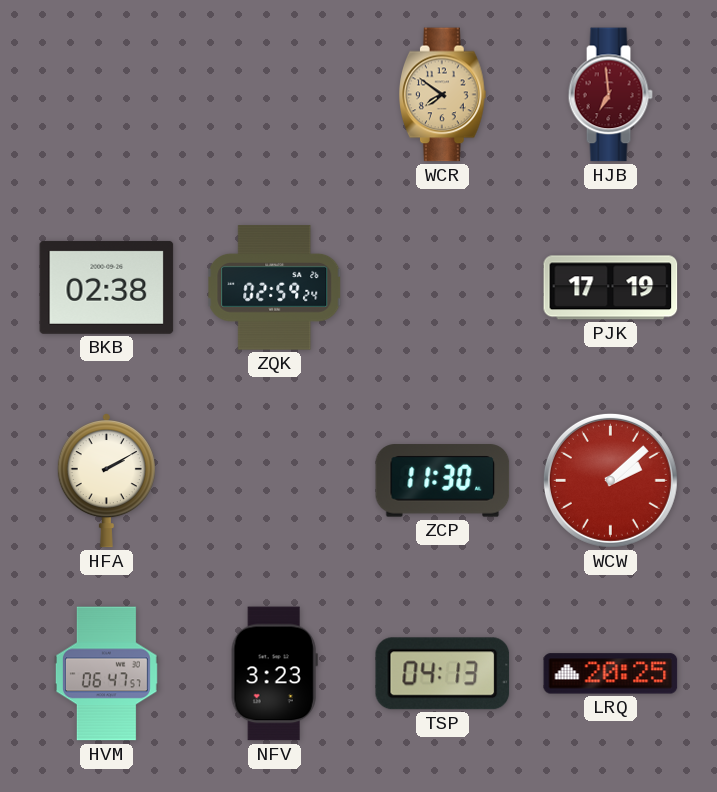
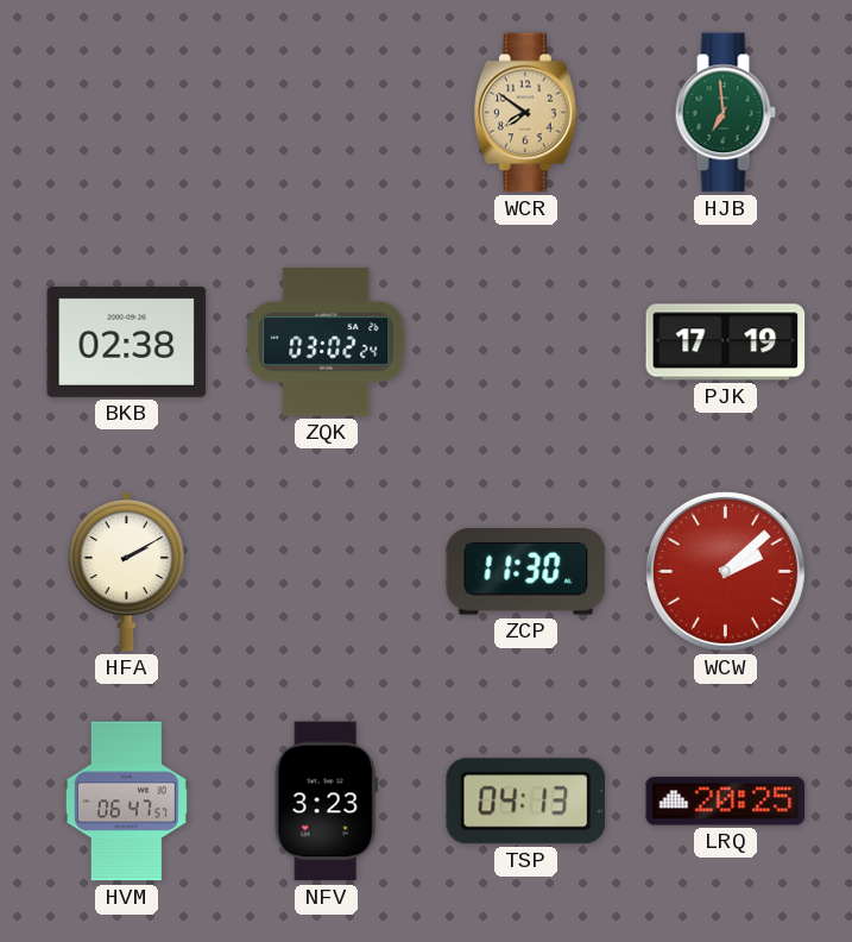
HJB dial: burgundy -> green
ZQK: 02:59 -> 03:02
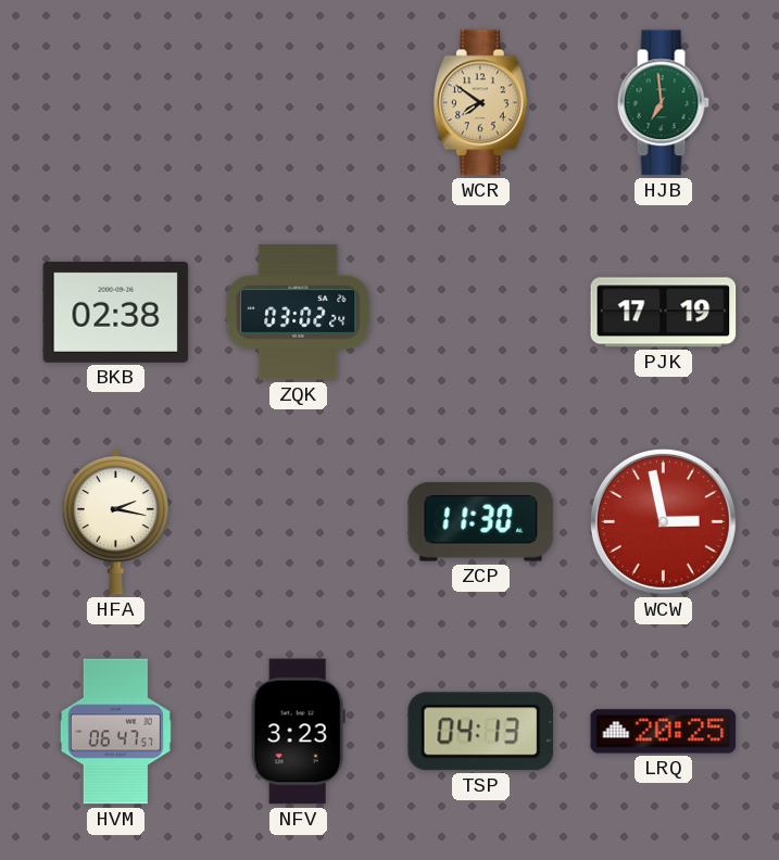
HFA: 2:10 -> 2:17
WCW: 2:08 -> 2:58
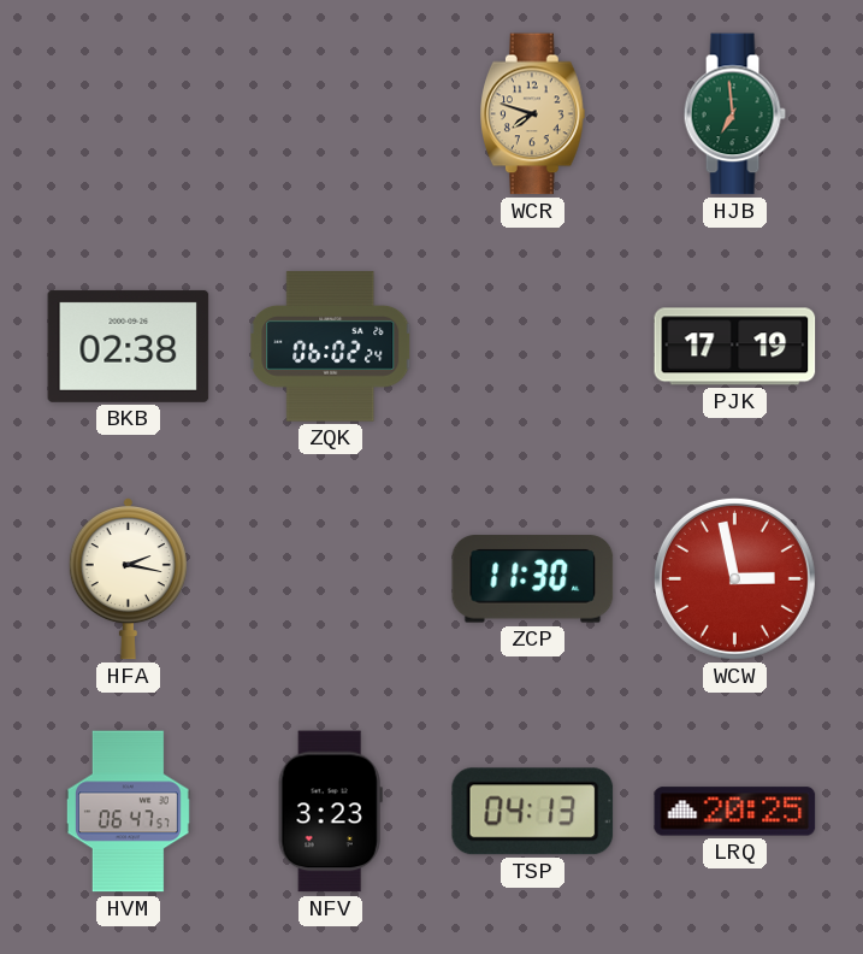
WCR: 7:51 -> 7:48
ZQK: 03:02 -> 06:02
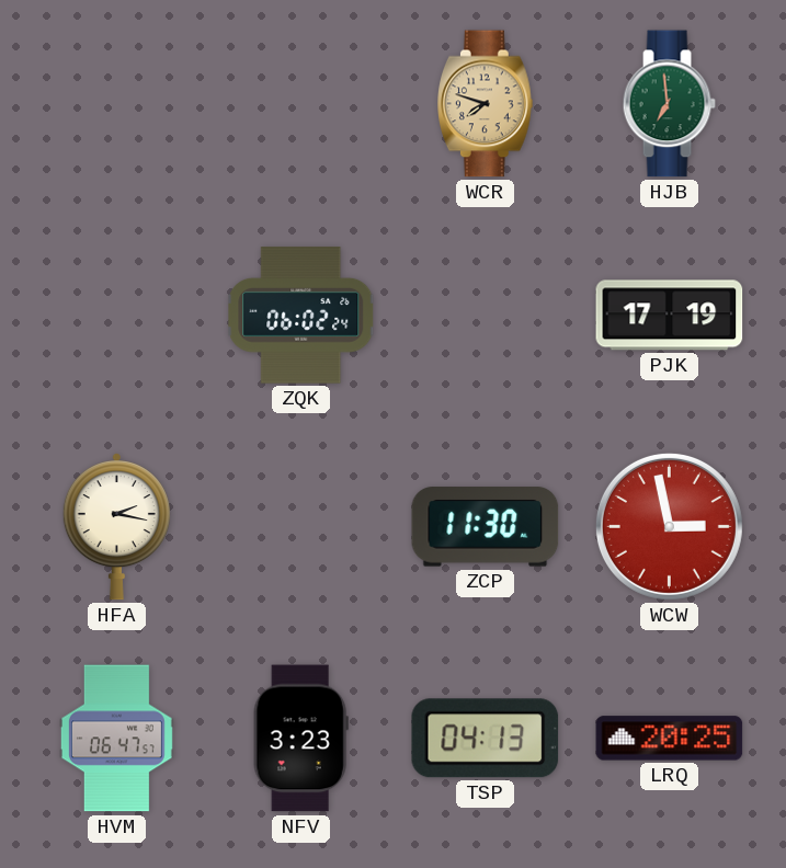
BKB: 02:38 -> none
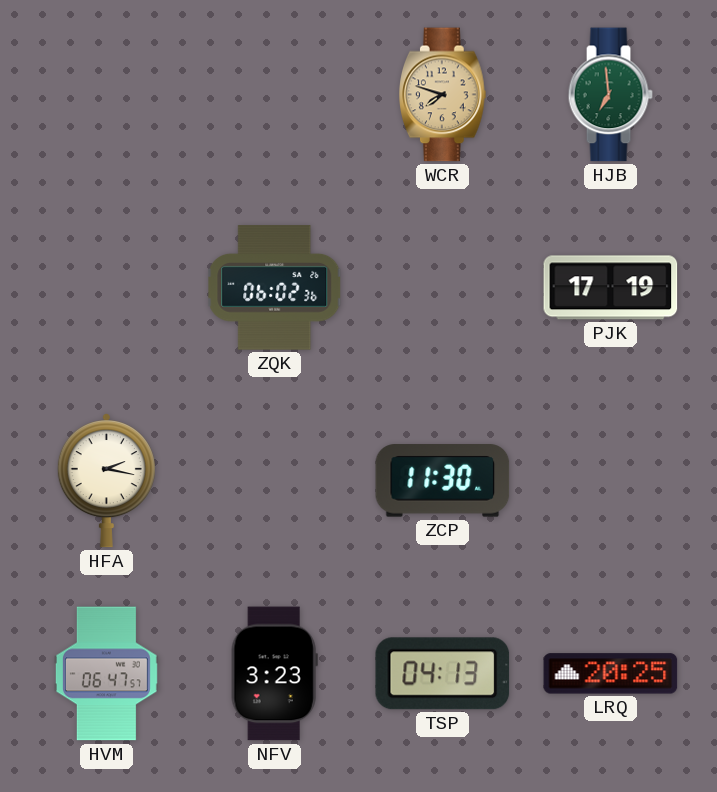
ZQK: 06:02:24 -> 06:02:36
WCW: 2:58 -> none
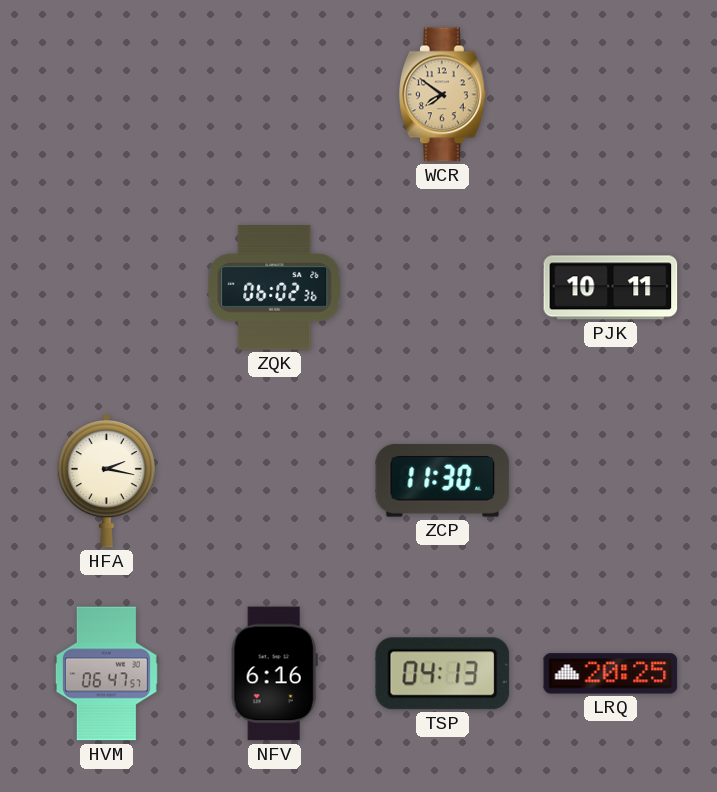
WCR: 7:48 -> 7:51
HJB: 6:59 -> none
PJK: 17:19 -> 10:11
NFV: 3:23 -> 6:16
